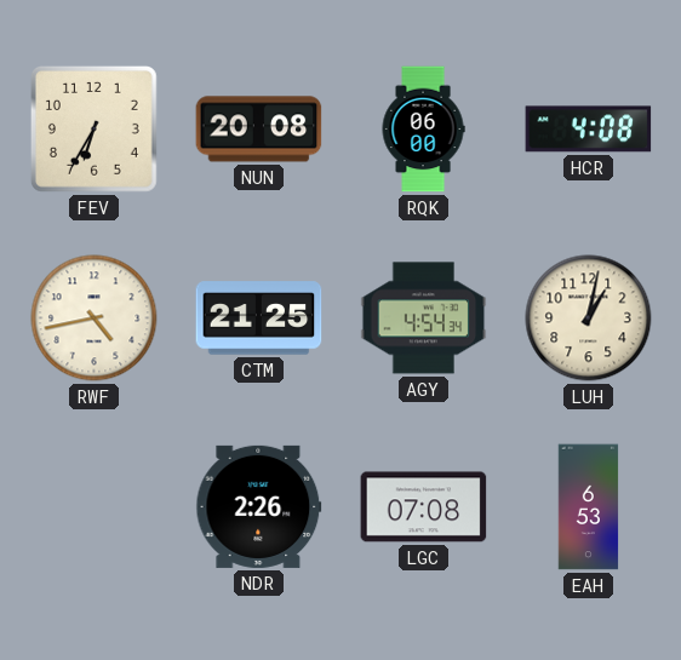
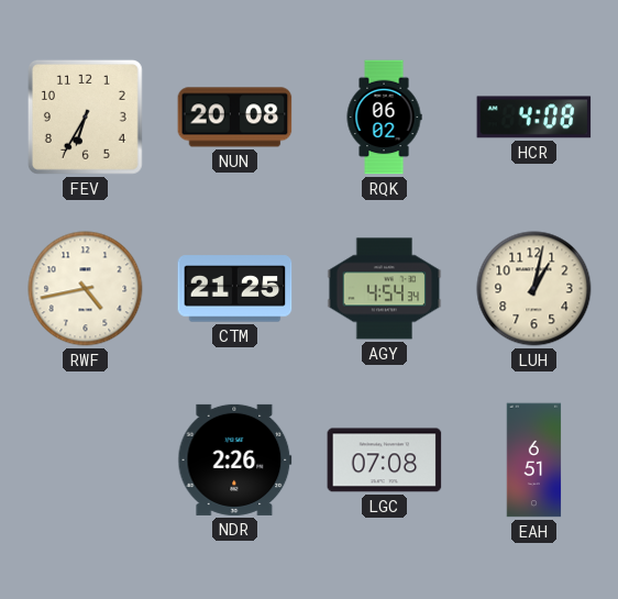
RQK: 06:00 -> 06:02
EAH: 6:53 -> 6:51
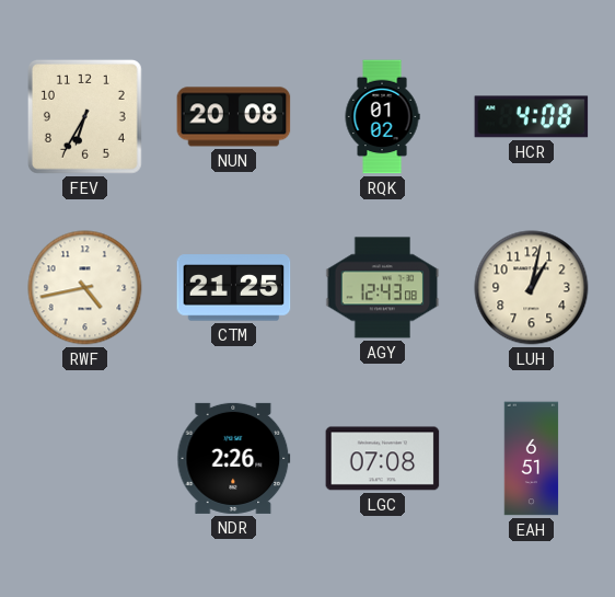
RQK: 06:02 -> 01:02
AGY: 4:54 -> 12:43
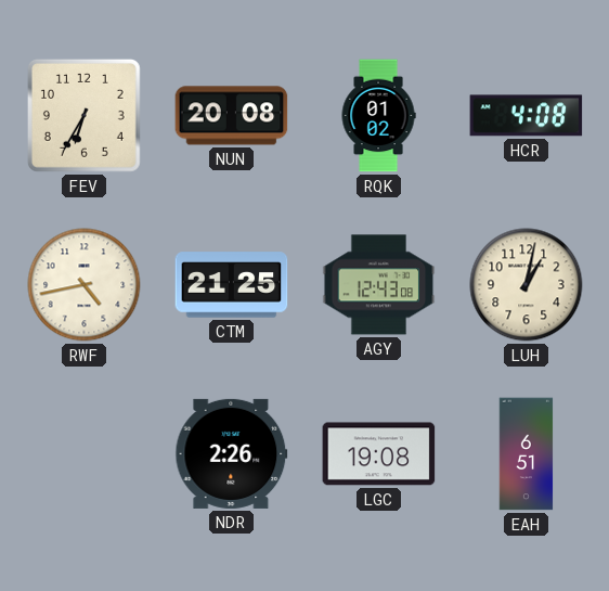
LGC: 07:08 -> 19:08
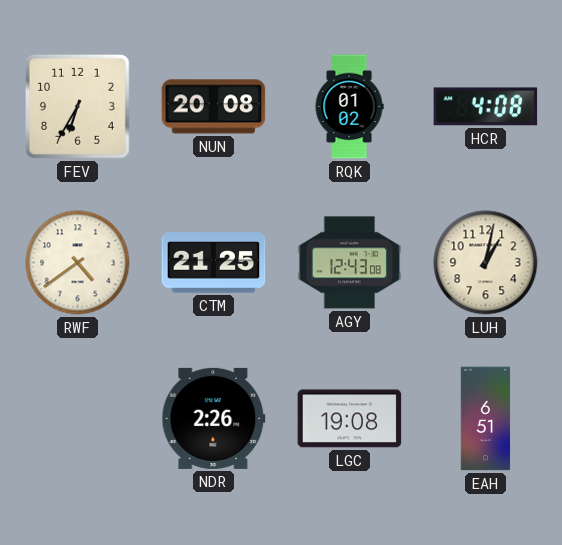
RWF: 4:43 -> 4:39
